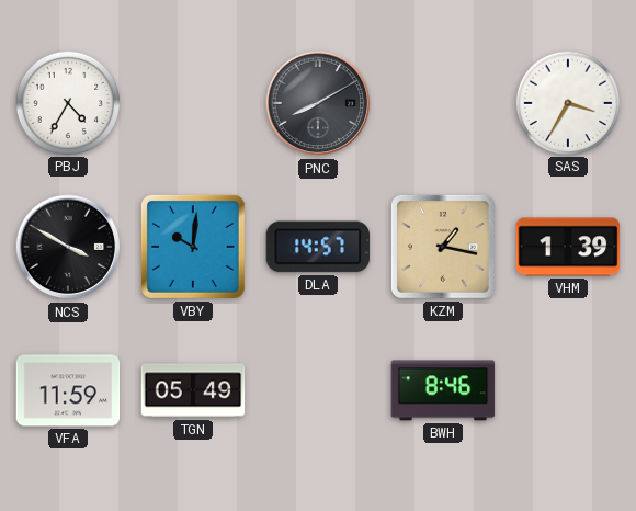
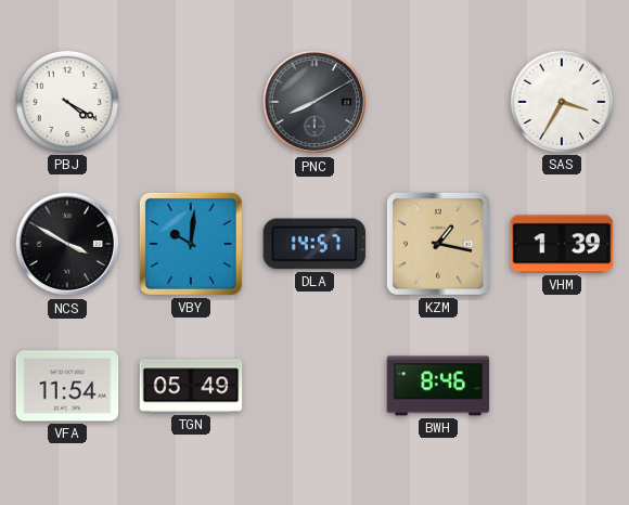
PBJ: 4:35 -> 4:20
VFA: 11:59 -> 11:54
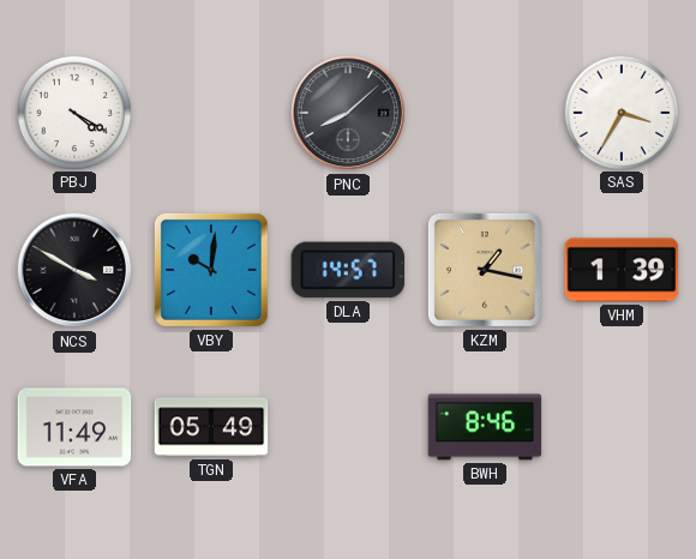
PNC: 8:10 -> 8:08
VFA: 11:54 -> 11:49
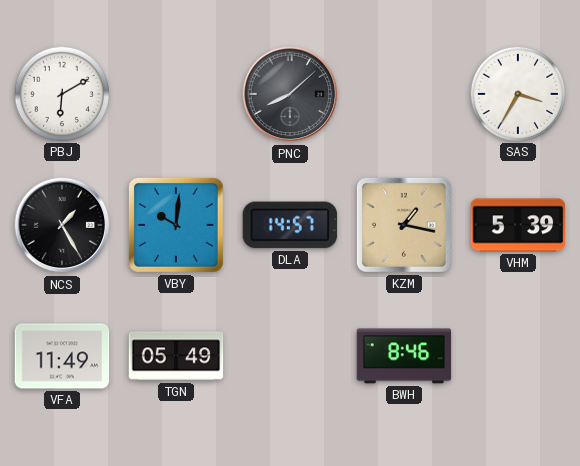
PBJ: 4:20 -> 6:10
NCS: 3:50 -> 1:25
VHM: 1:39 -> 5:39
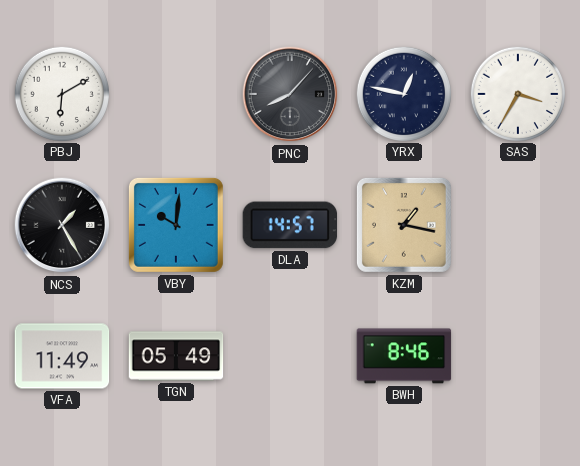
PNC: 8:08 -> 8:07
YRX: none -> 12:47
VHM: 5:39 -> none
